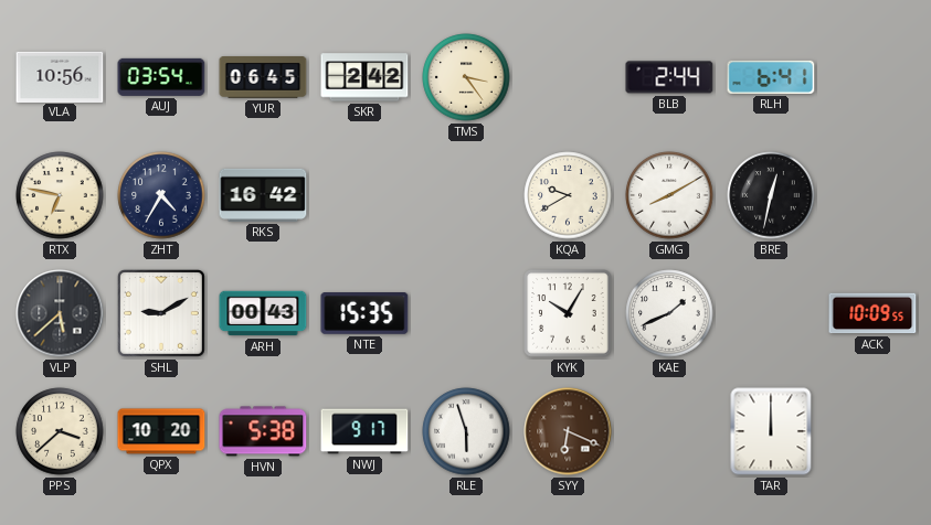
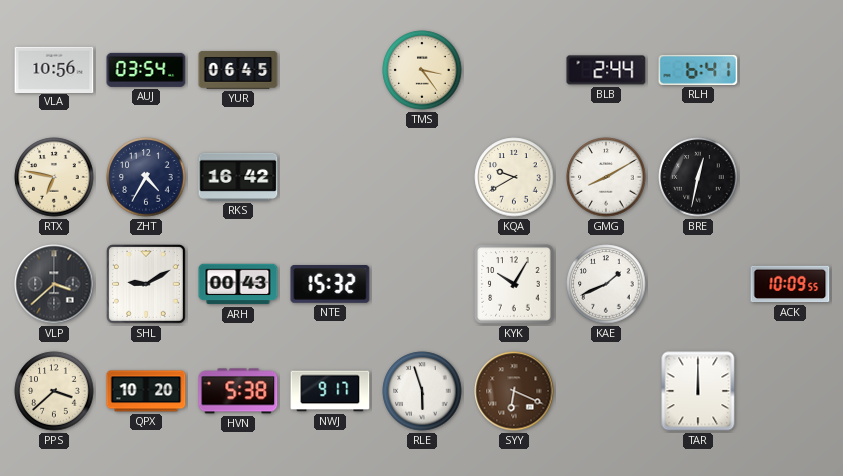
SKR: 2:42 -> none
VLP: 5:38 -> 3:38
NTE: 15:35 -> 15:32
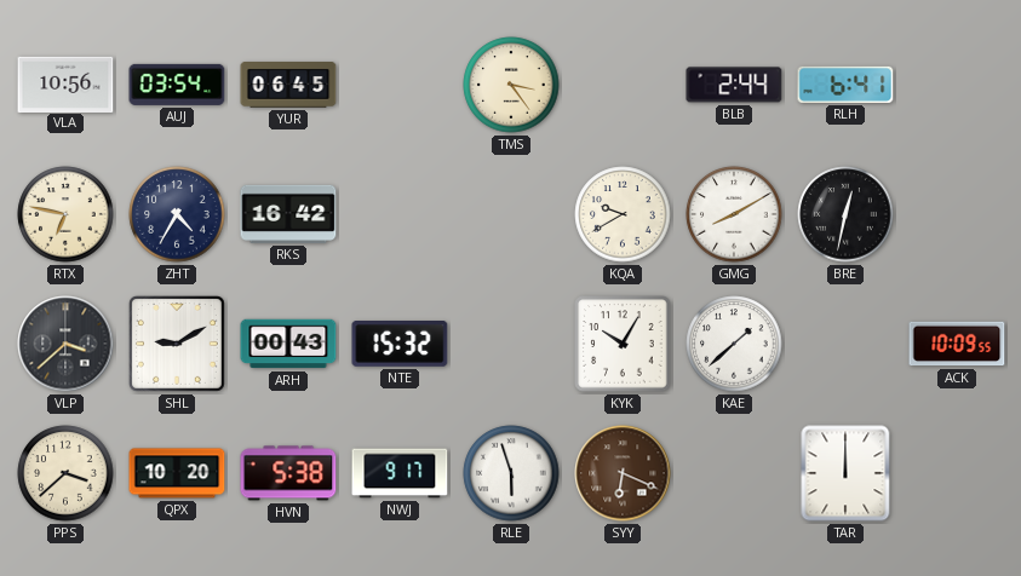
KAE: 1:41 -> 1:38
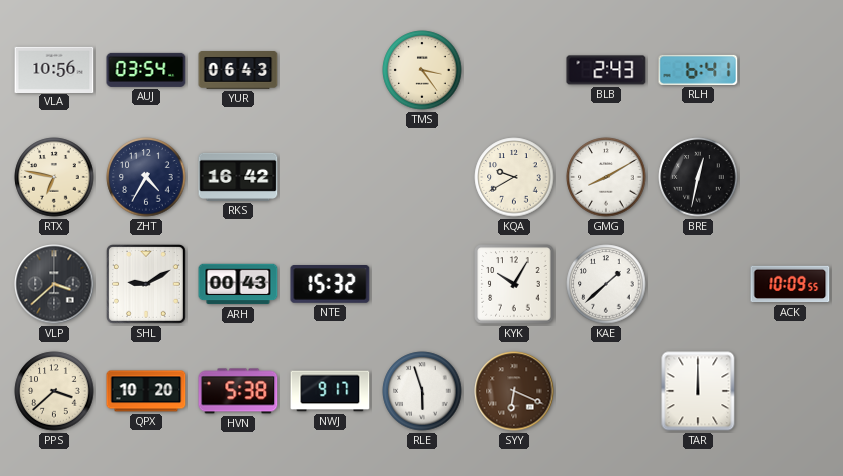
YUR: 06:45 -> 06:43
BLB: 2:44 -> 2:43
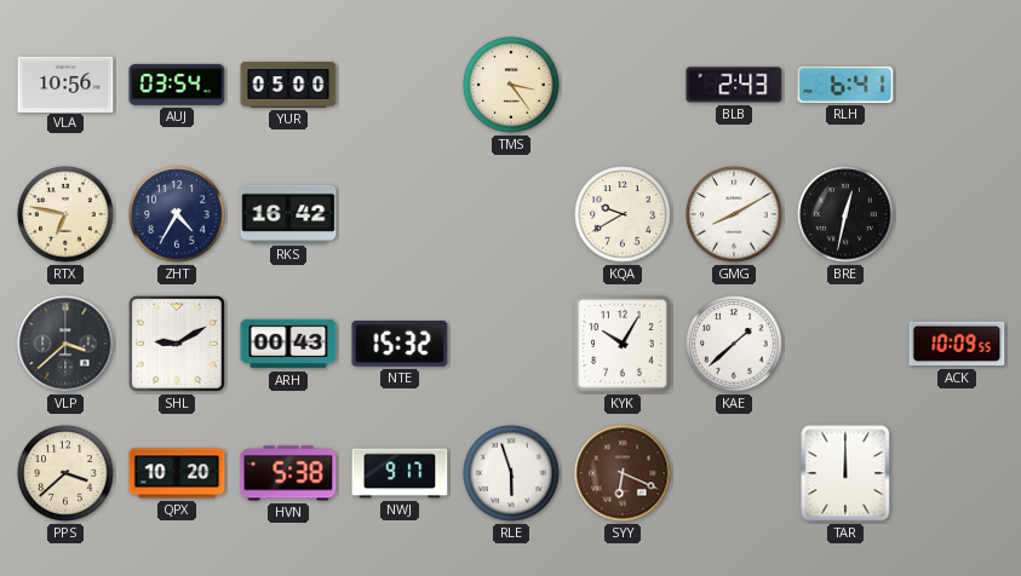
YUR: 06:43 -> 05:00
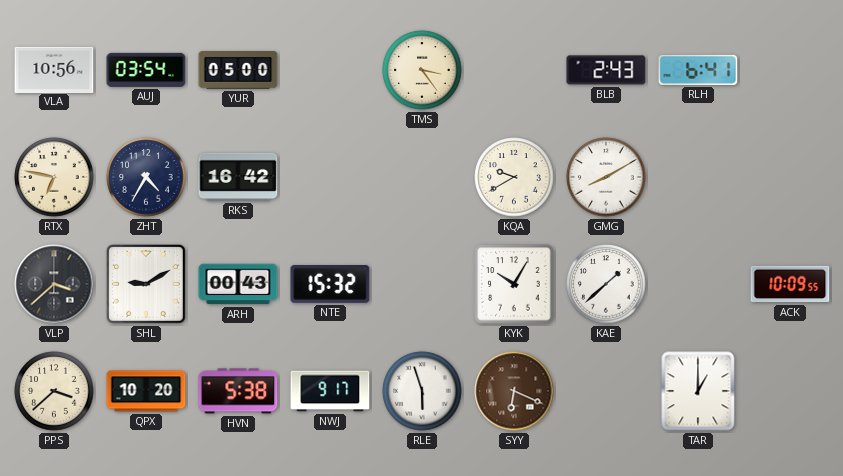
BRE: 12:32 -> none
TAR: 12:00 -> 1:00
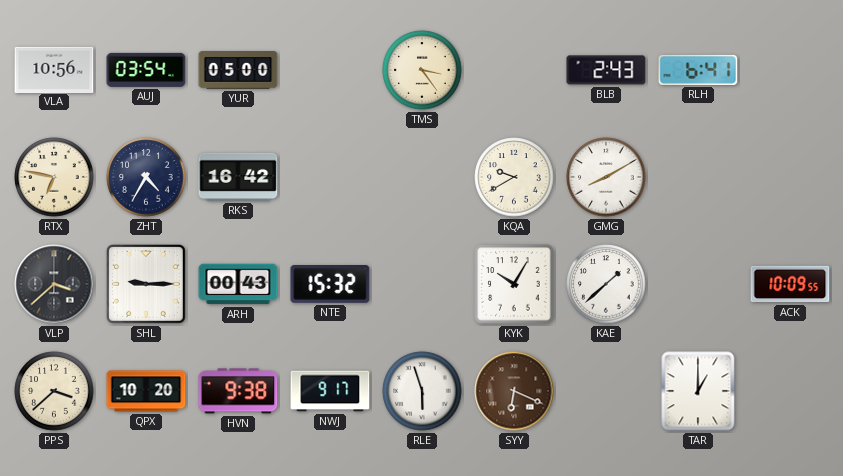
SHL: 9:10 -> 9:15
HVN: 5:38 -> 9:38
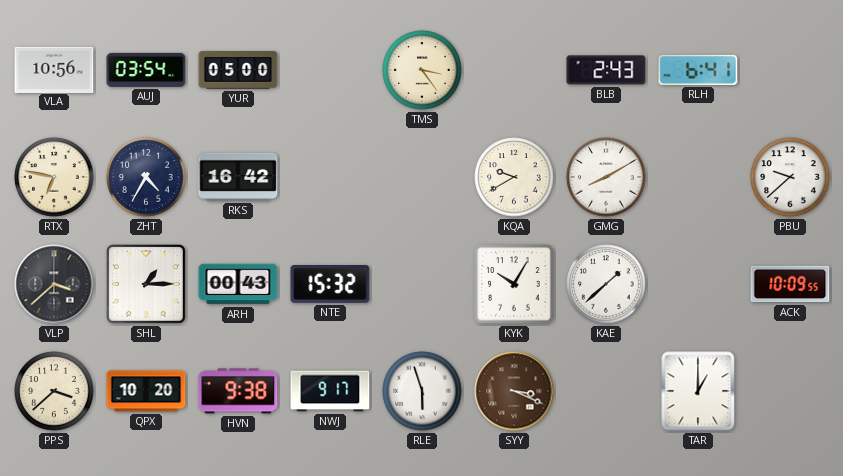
PBU: none -> 9:38
SHL: 9:15 -> 1:15
SYY: 6:19 -> 3:19
